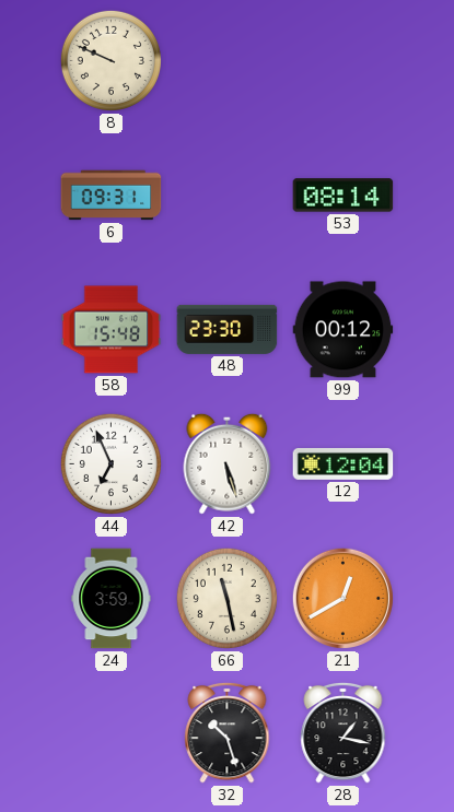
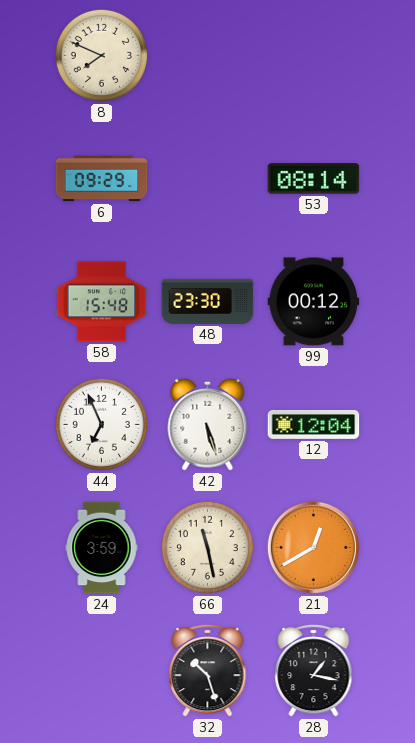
8: 9:49 -> 7:49
6: 09:31 -> 09:29
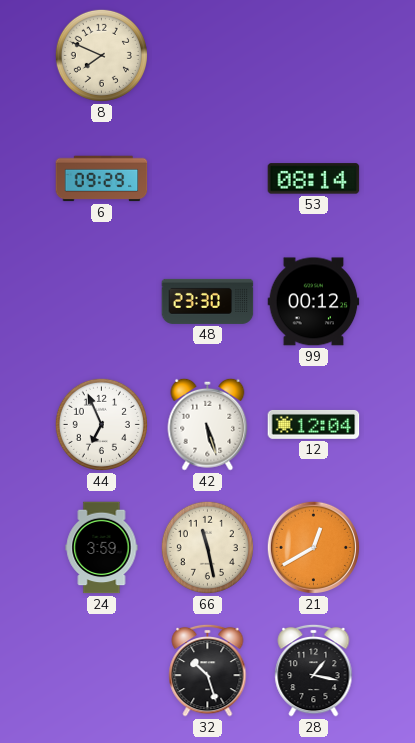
58: 15:48 -> none
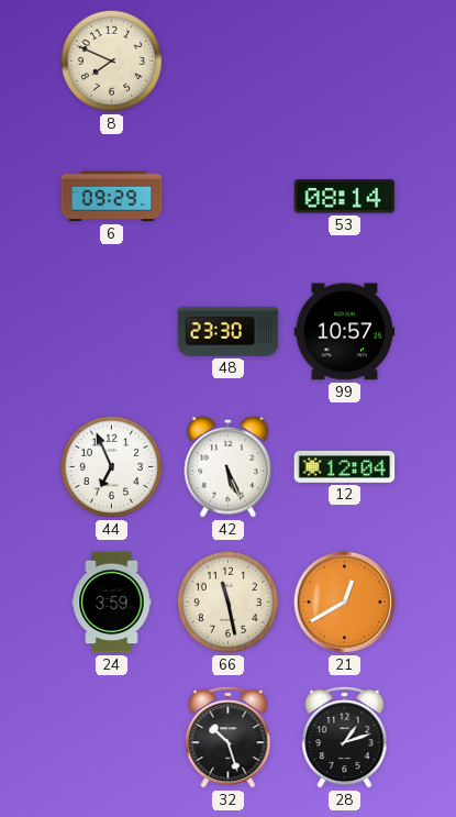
99: 00:12 -> 10:57
42: 5:27 -> 5:26
28: 1:17 -> 1:12
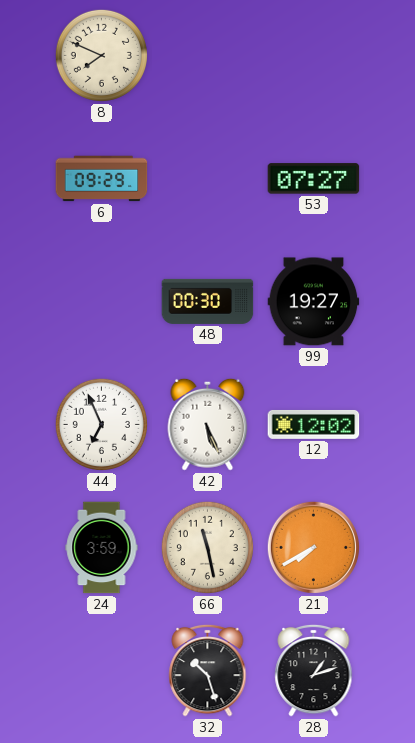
53: 08:14 -> 07:27
48: 23:30 -> 00:30
99: 10:57 -> 19:27
12: 12:04 -> 12:02
21: 12:40 -> 7:40
